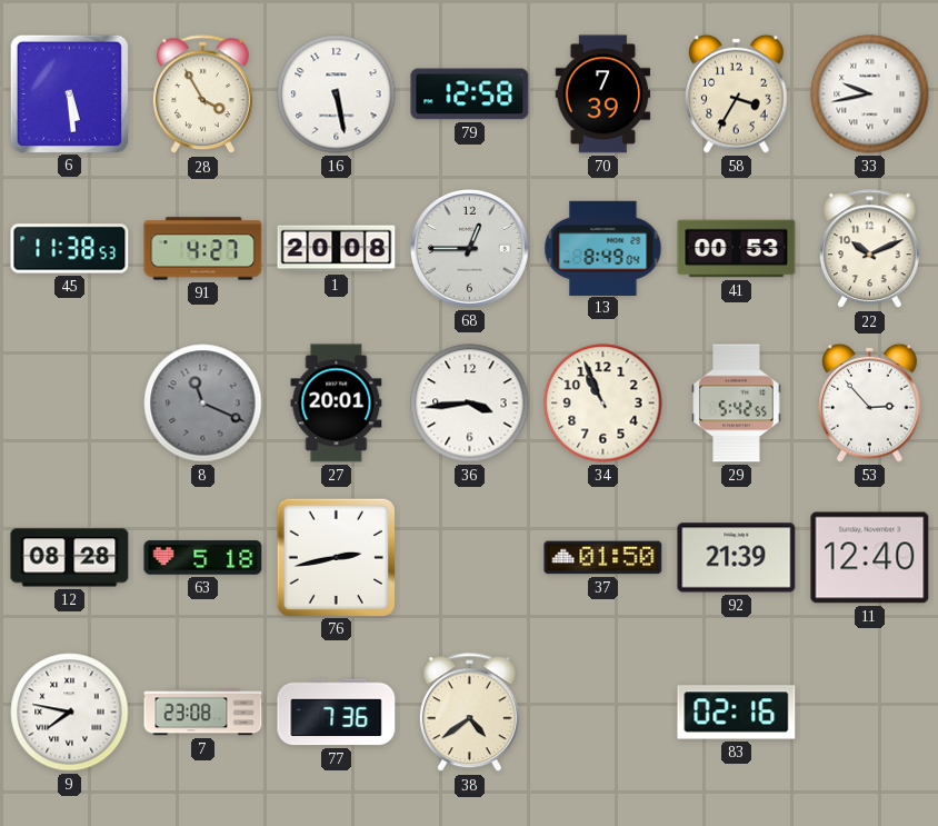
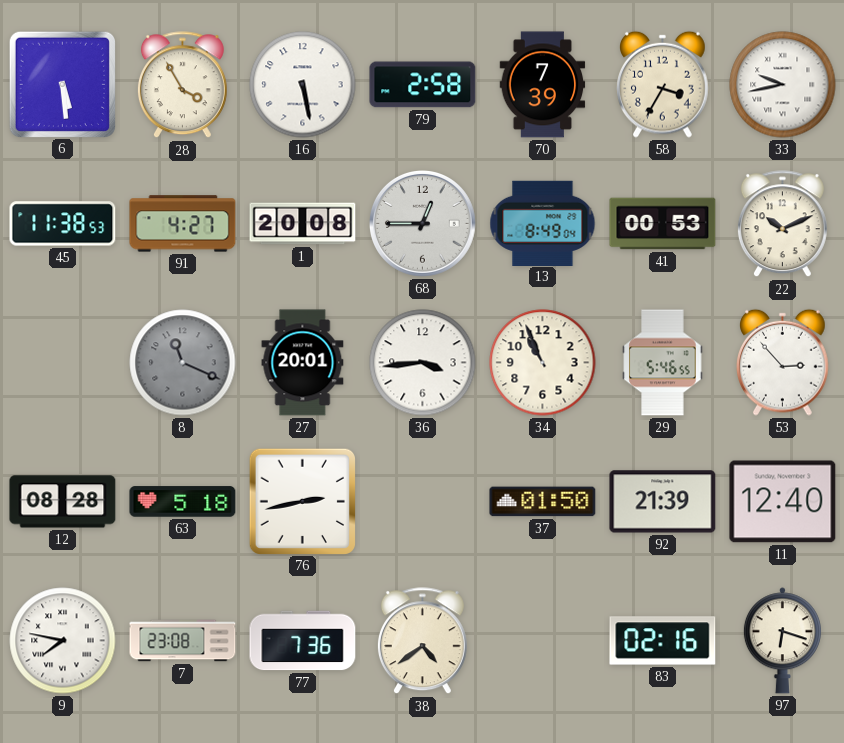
79: 12:58 -> 2:58
29: 5:42 -> 5:46
97: none -> 6:18
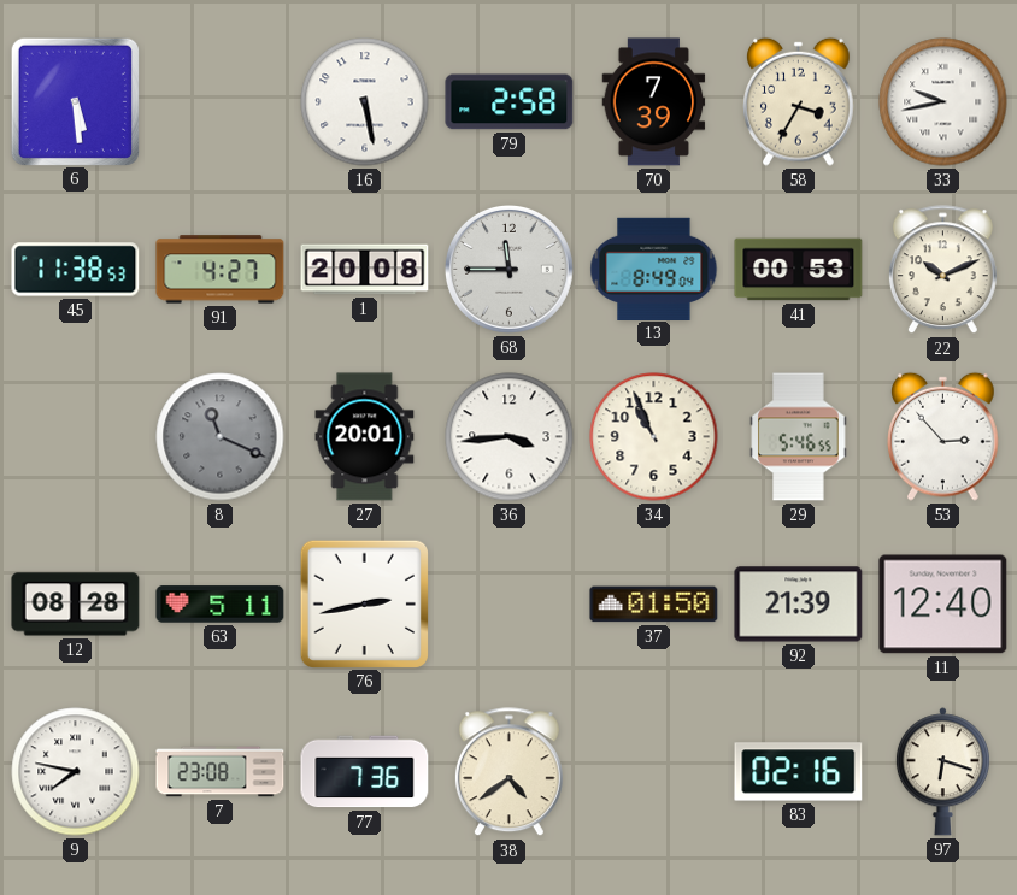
28: 3:55 -> none
68: 12:45 -> 11:45
63: 5:18 -> 5:11
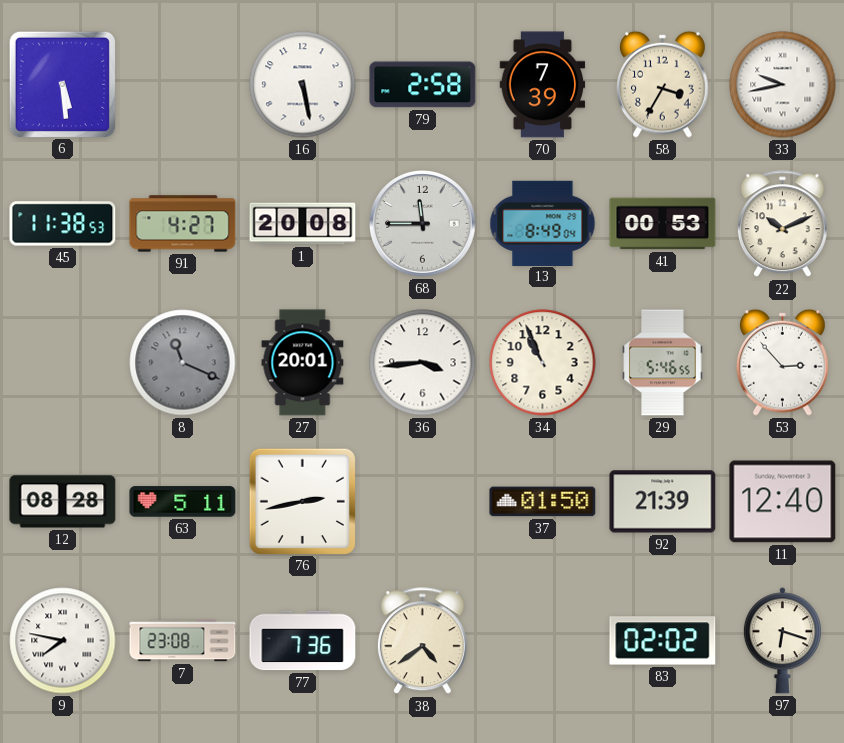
83: 02:16 -> 02:02
